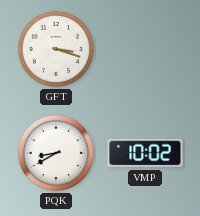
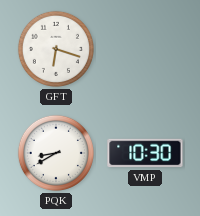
GFT: 3:18 -> 6:18
VMP: 10:02 -> 10:30
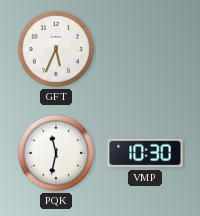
GFT: 6:18 -> 5:34
PQK: 8:40 -> 11:32
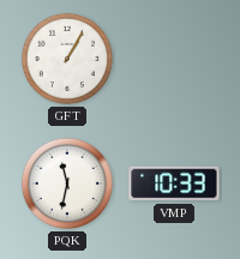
GFT: 5:34 -> 1:05
VMP: 10:30 -> 10:33
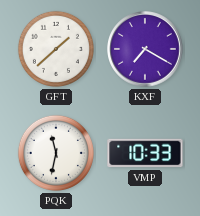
GFT: 1:05 -> 1:38
KXF: none -> 7:20
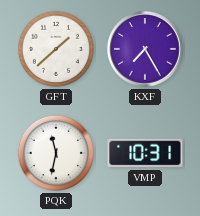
KXF: 7:20 -> 7:25
VMP: 10:33 -> 10:31
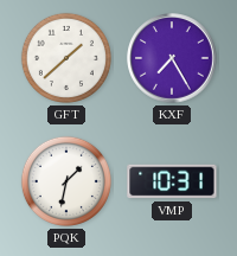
PQK: 11:32 -> 1:32
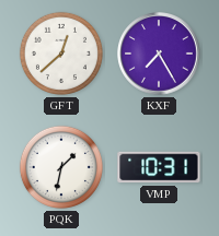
GFT: 1:38 -> 12:38
